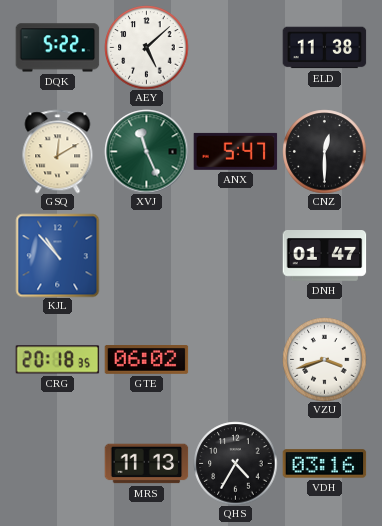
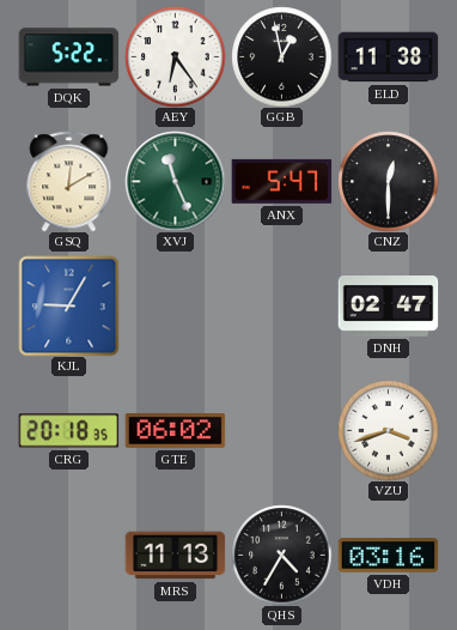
AEY: 5:08 -> 6:24
GGB: none -> 12:58
KJL: 10:53 -> 9:05
DNH: 01:47 -> 02:47
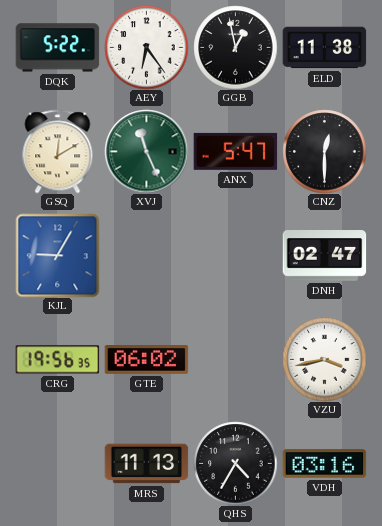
CRG: 20:18 -> 19:56
VZU: 3:42 -> 3:43
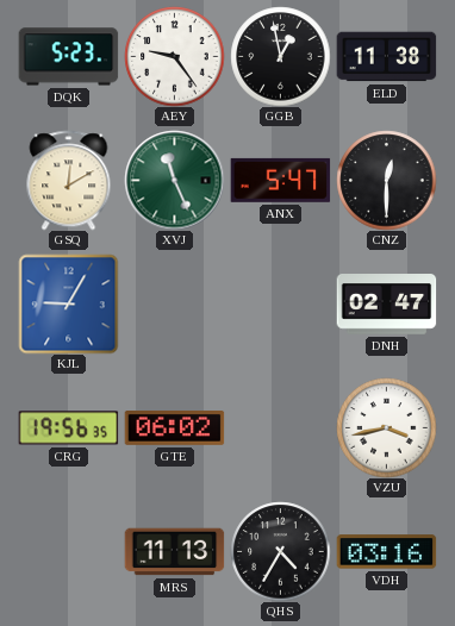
DQK: 5:22 -> 5:23
AEY: 6:24 -> 9:24
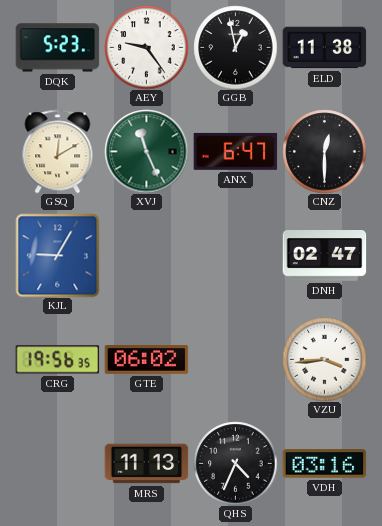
ANX: 5:47 -> 6:47
VZU: 3:43 -> 3:44
QHS: 4:35 -> 4:34
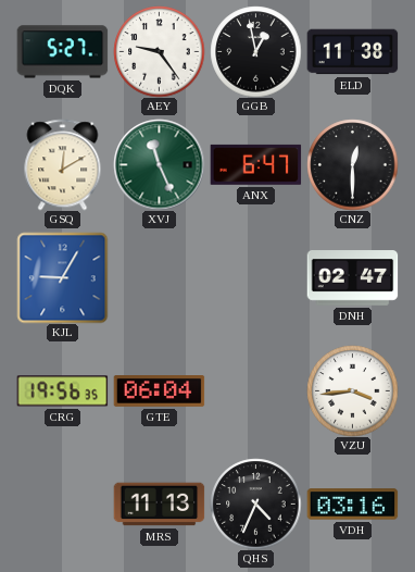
DQK: 5:23 -> 5:27
GTE: 06:02 -> 06:04
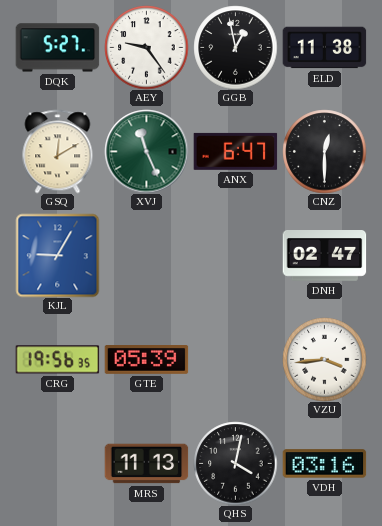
GTE: 06:04 -> 05:39
QHS: 4:34 -> 4:02
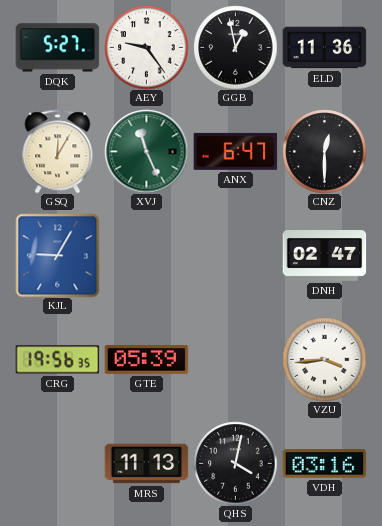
ELD: 11:38 -> 11:36
GSQ: 12:10 -> 12:05
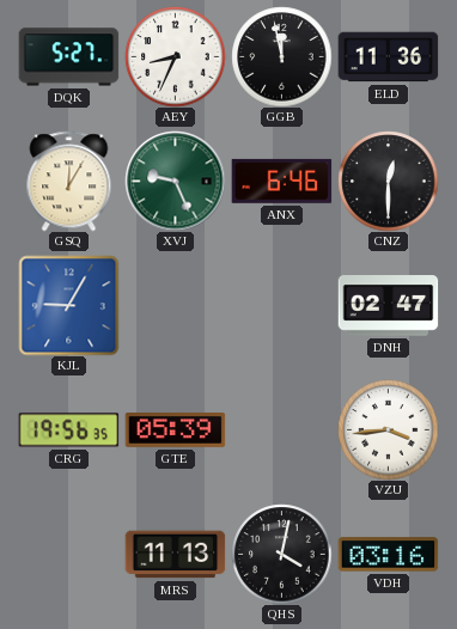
AEY: 9:24 -> 8:34
GGB: 12:58 -> 11:58
XVJ: 11:26 -> 9:26
ANX: 6:47 -> 6:46
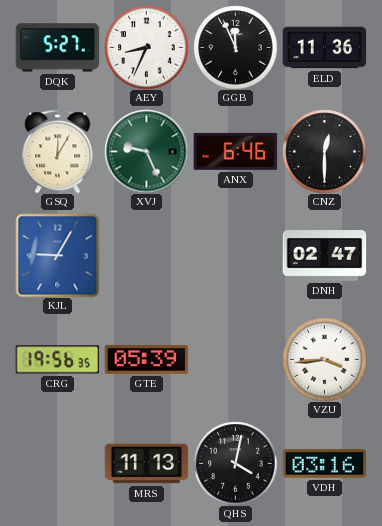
GGB: 11:58 -> 11:56
